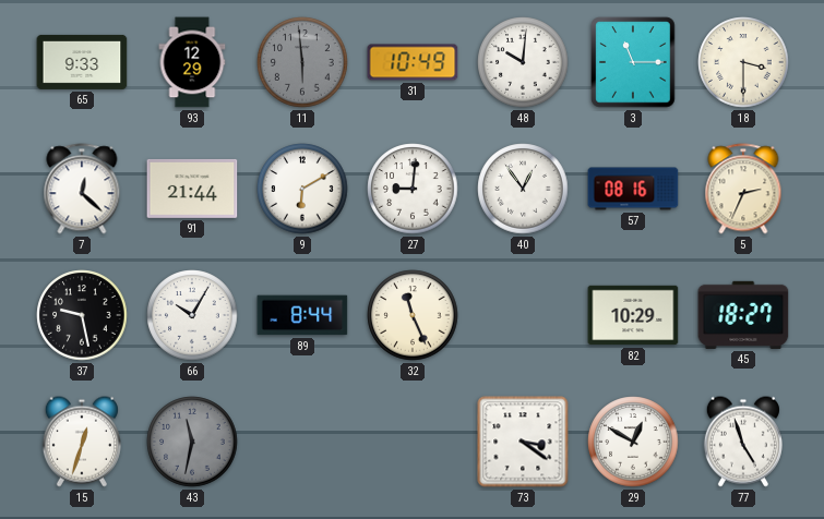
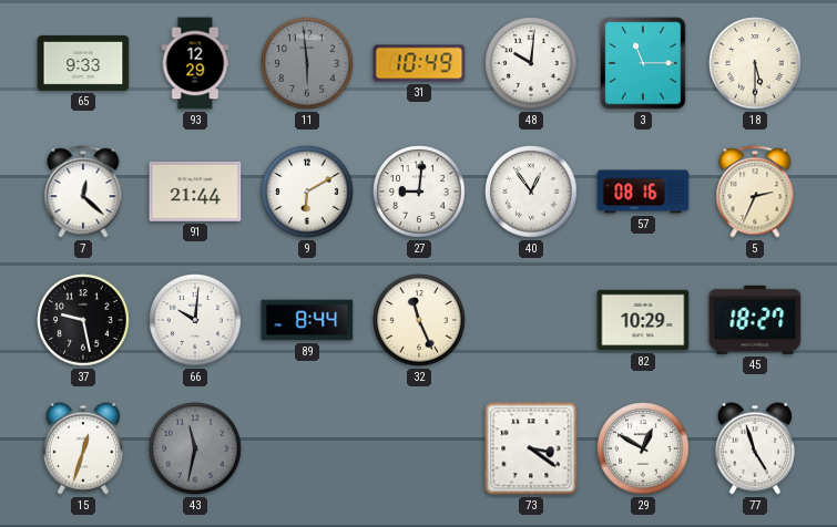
18: 3:30 -> 5:30
66: 10:05 -> 10:01
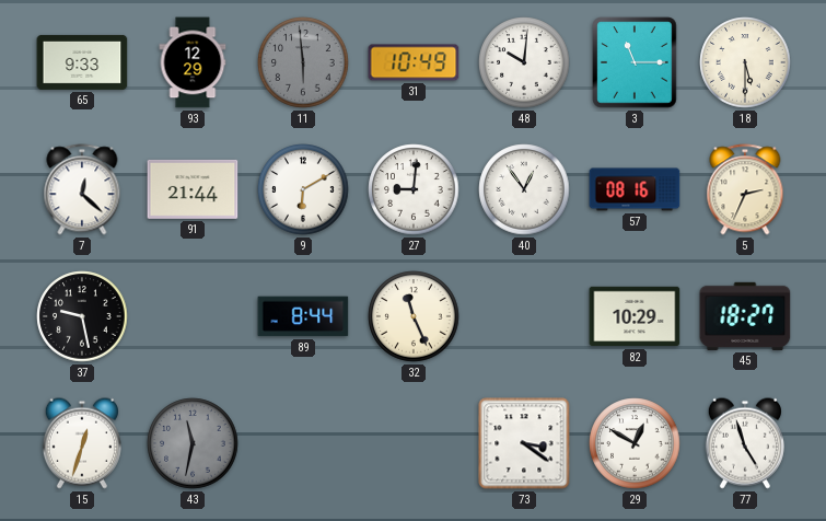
66: 10:01 -> none
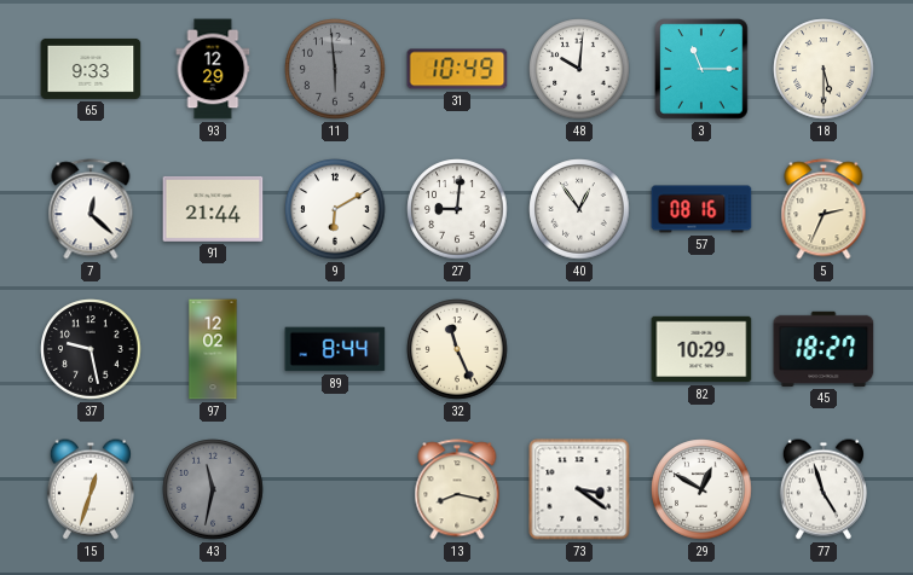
97: none -> 12:02
13: none -> 8:17
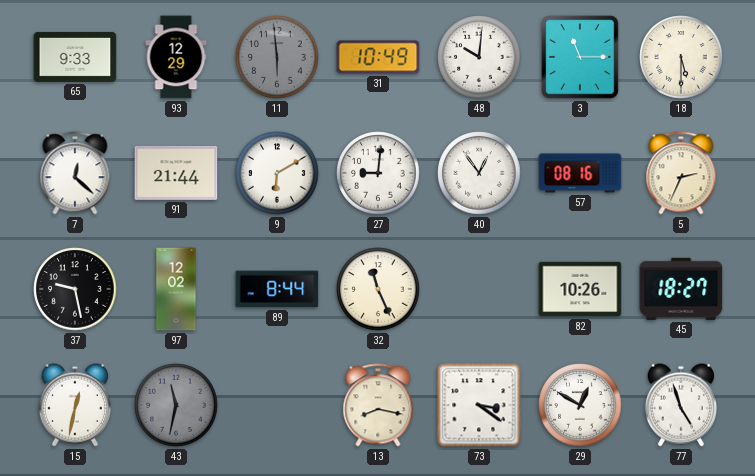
82: 10:29 -> 10:26
15: 12:33 -> 12:32
